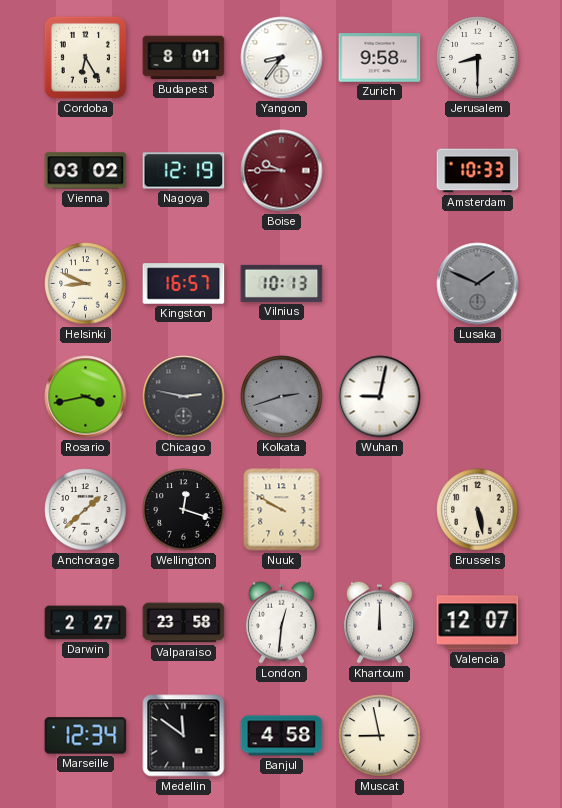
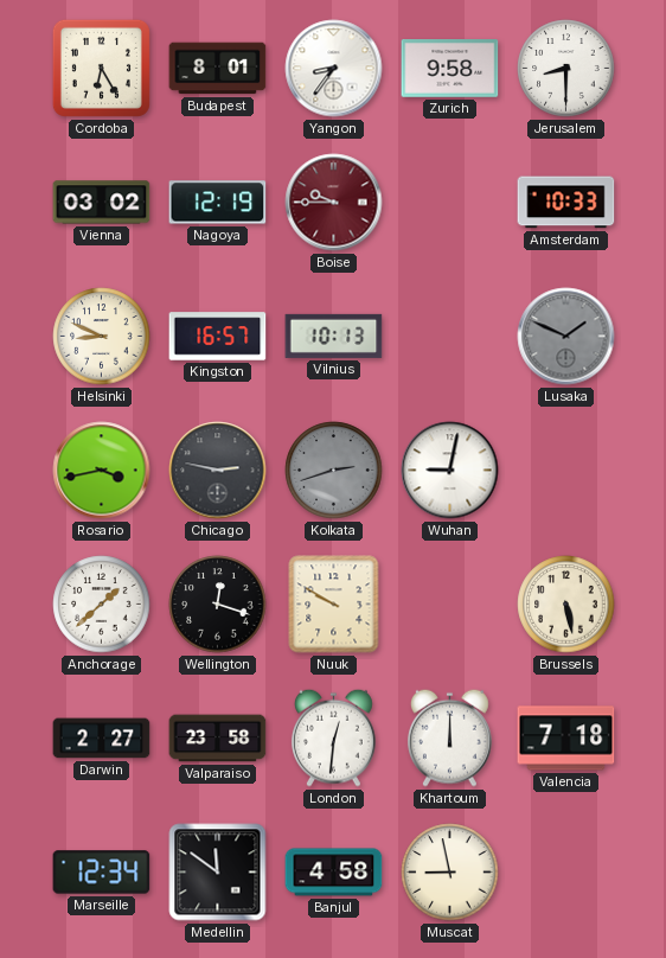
Valencia: 12:07 -> 7:18
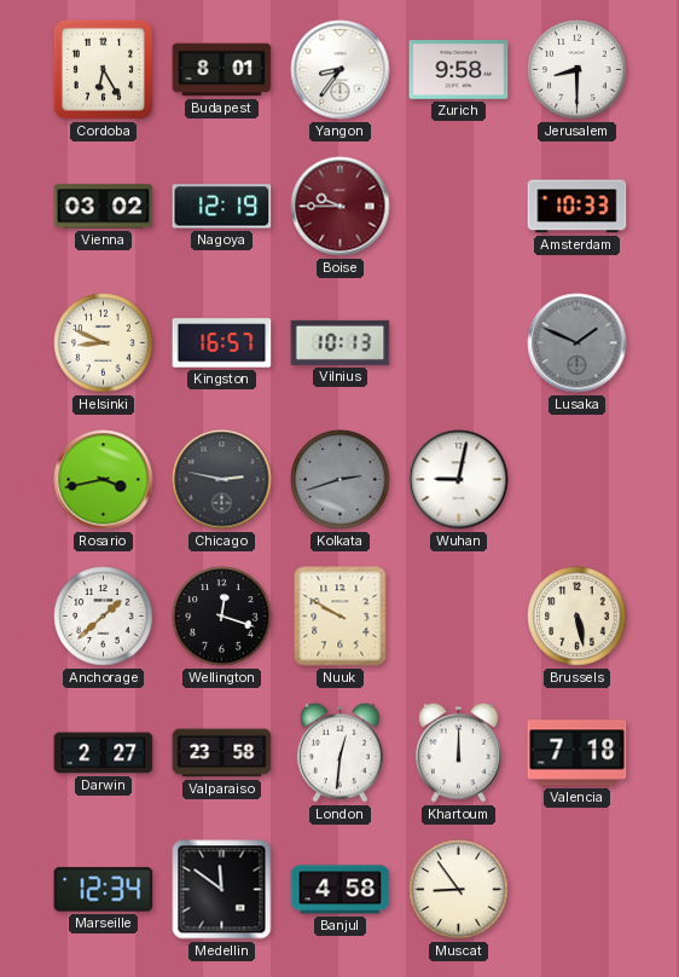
Muscat: 8:58 -> 8:54
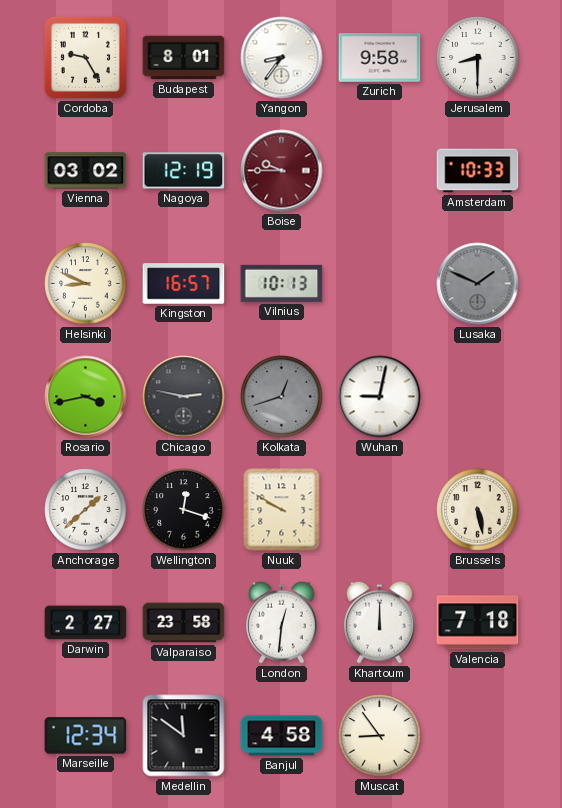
Cordoba: 6:25 -> 9:25
Kolkata: 2:42 -> 12:42
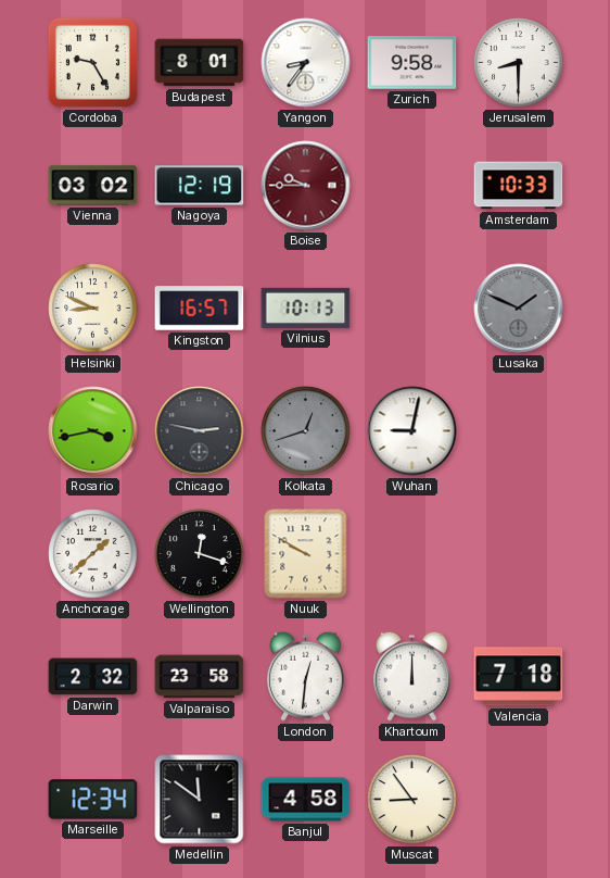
Brussels: 5:28 -> none
Darwin: 2:27 -> 2:32
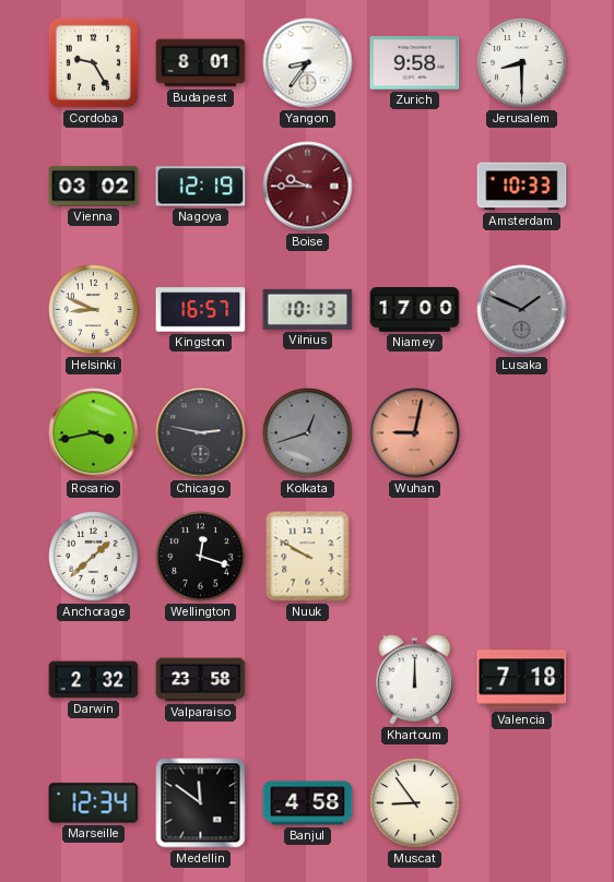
Niamey: none -> 17:00
Wuhan dial: white -> salmon
London: 12:31 -> none
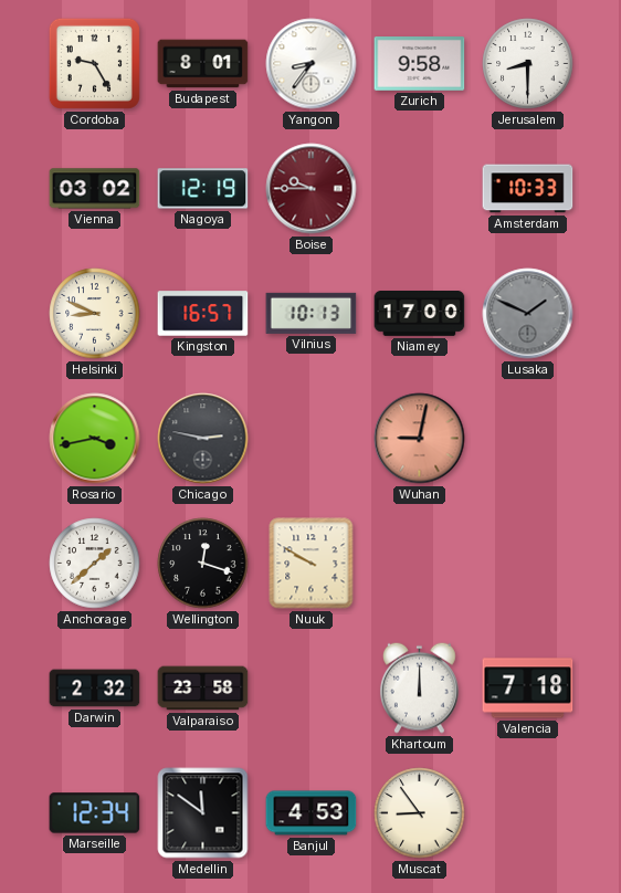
Kolkata: 12:42 -> none
Banjul: 4:58 -> 4:53
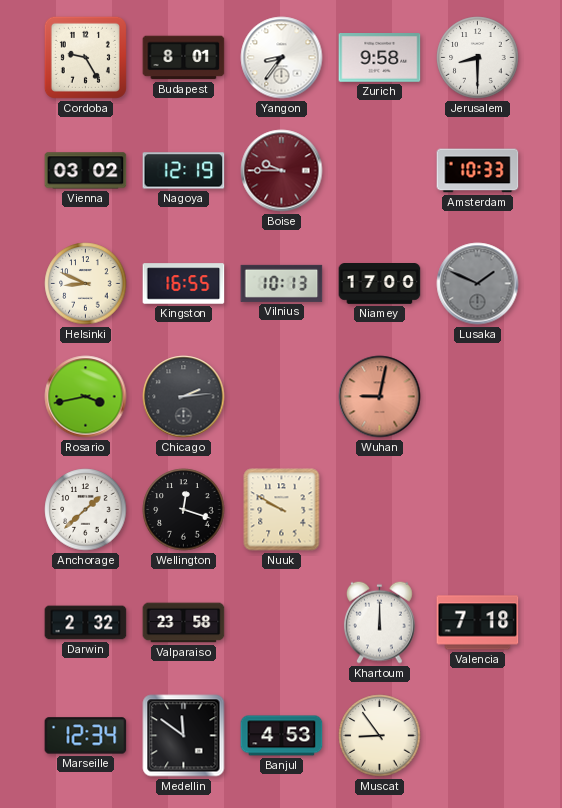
Kingston: 16:57 -> 16:55
Chicago: 2:47 -> 2:14
